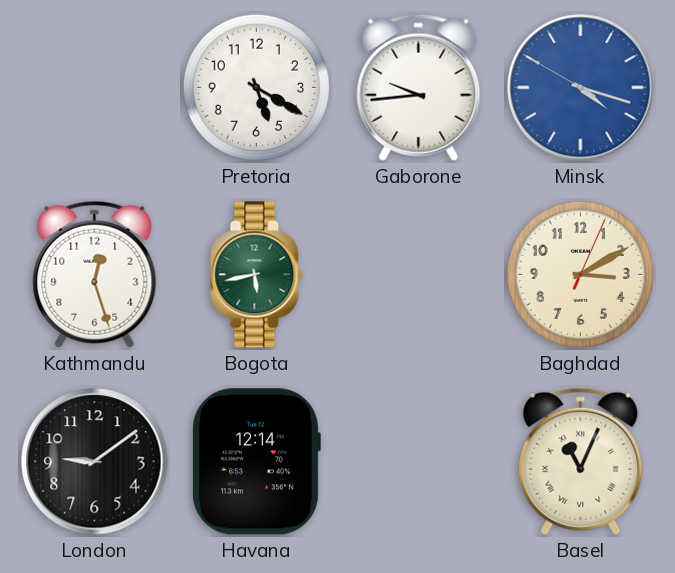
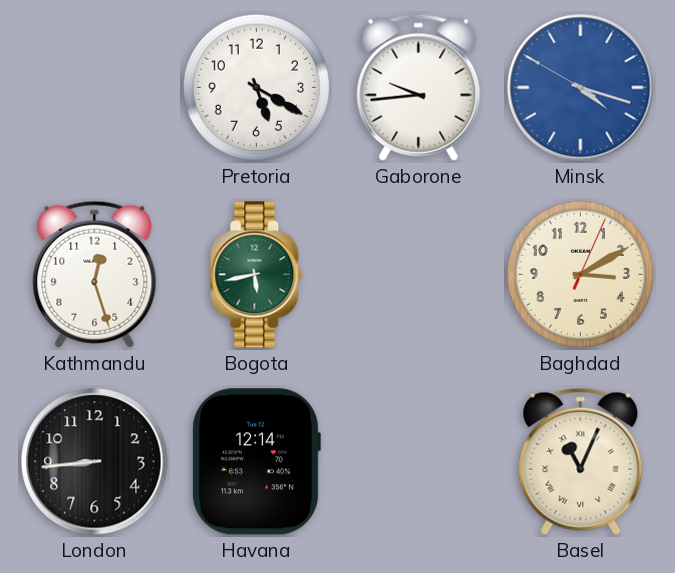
London: 9:09 -> 8:44
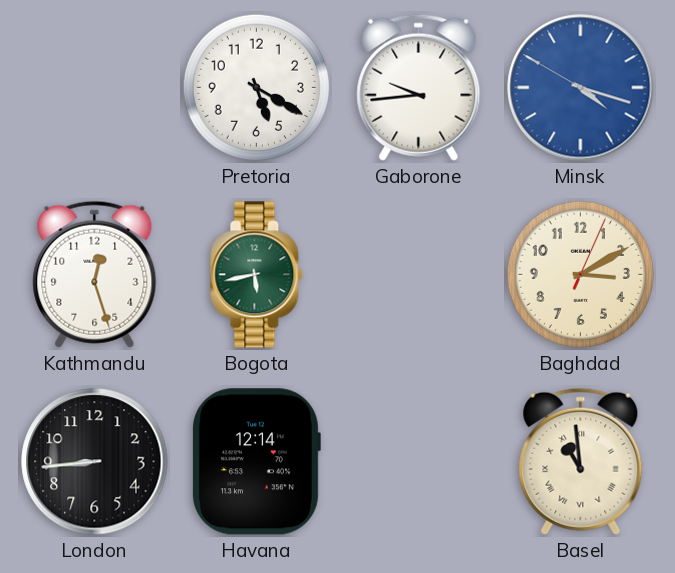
Basel: 11:04 -> 10:59
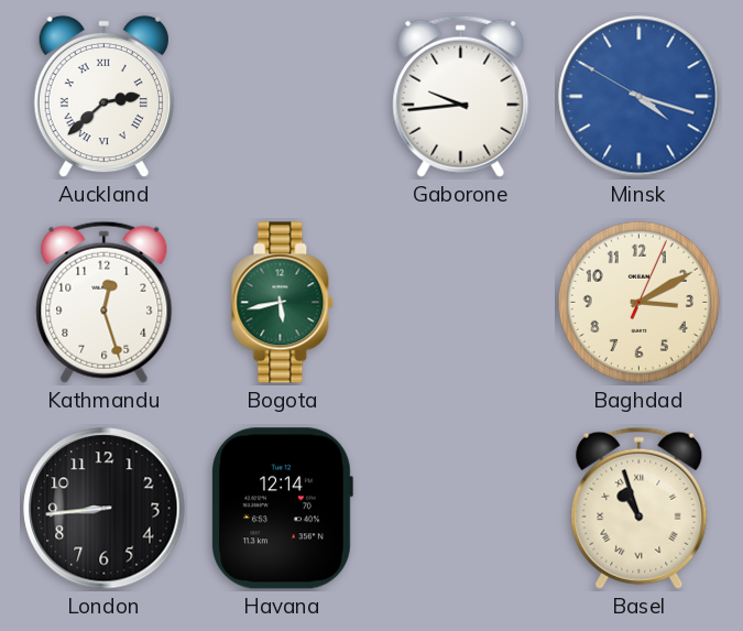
Auckland: none -> 2:38
Pretoria: 5:20 -> none
Basel: 10:59 -> 10:57
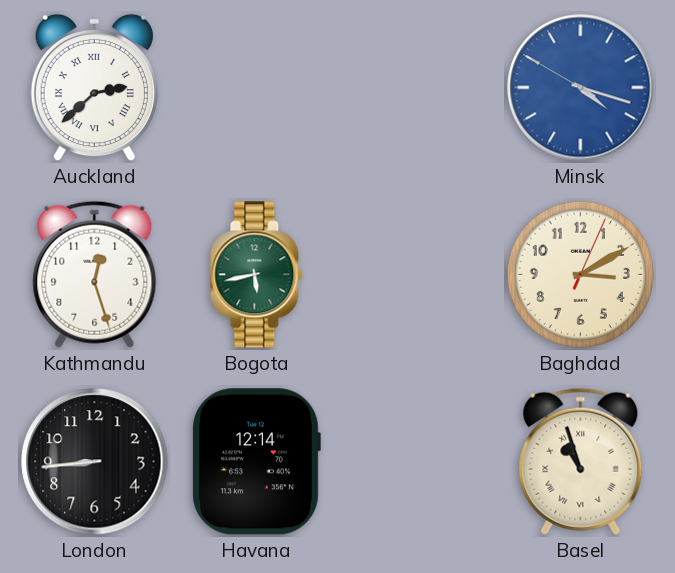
Gaborone: 9:44 -> none
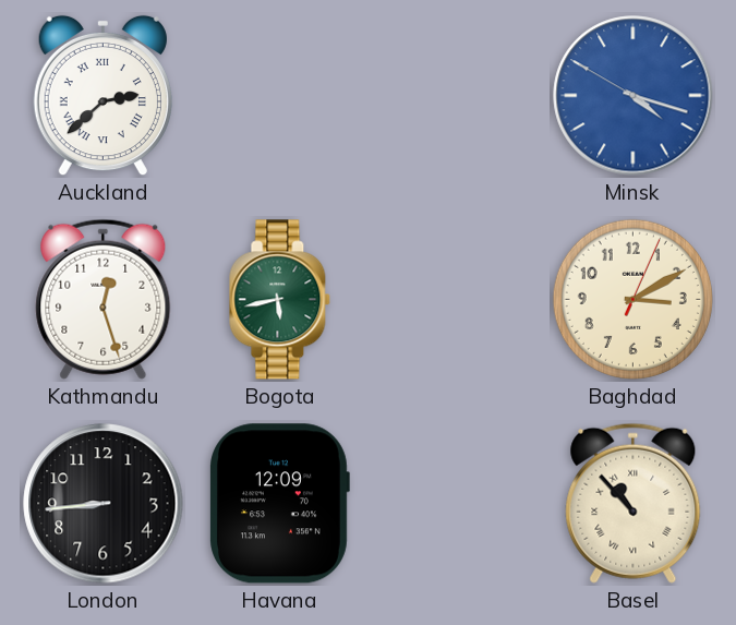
Havana: 12:14 -> 12:09
Basel: 10:57 -> 10:53
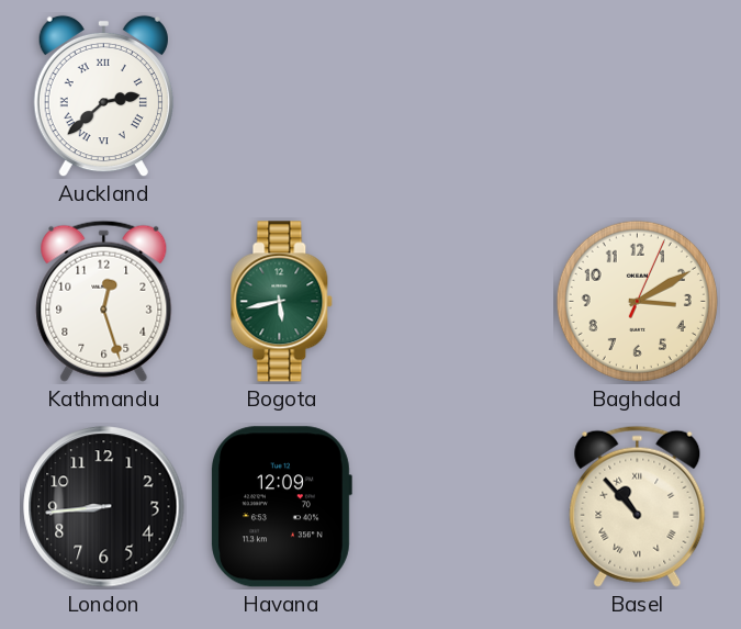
Minsk: 4:17 -> none
